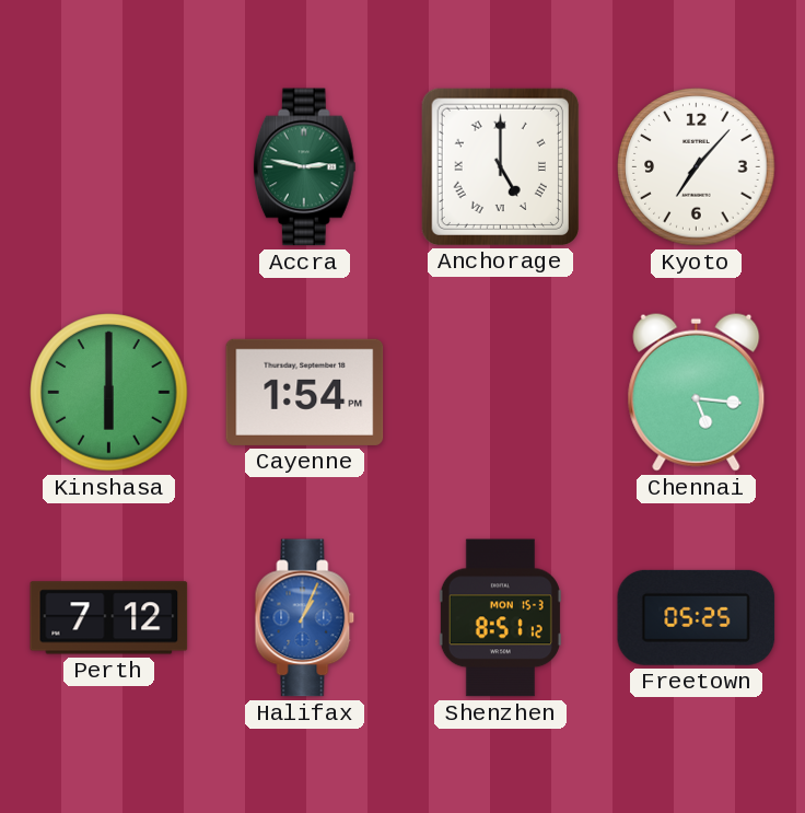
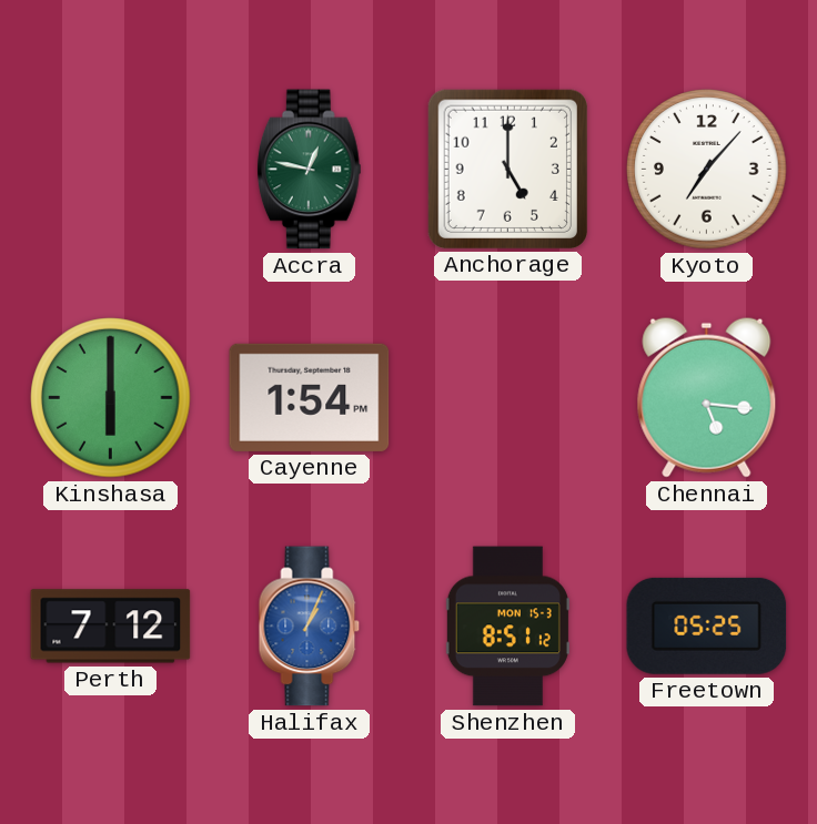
Accra: 2:47 -> 12:47
Anchorage numerals: Roman -> Arabic
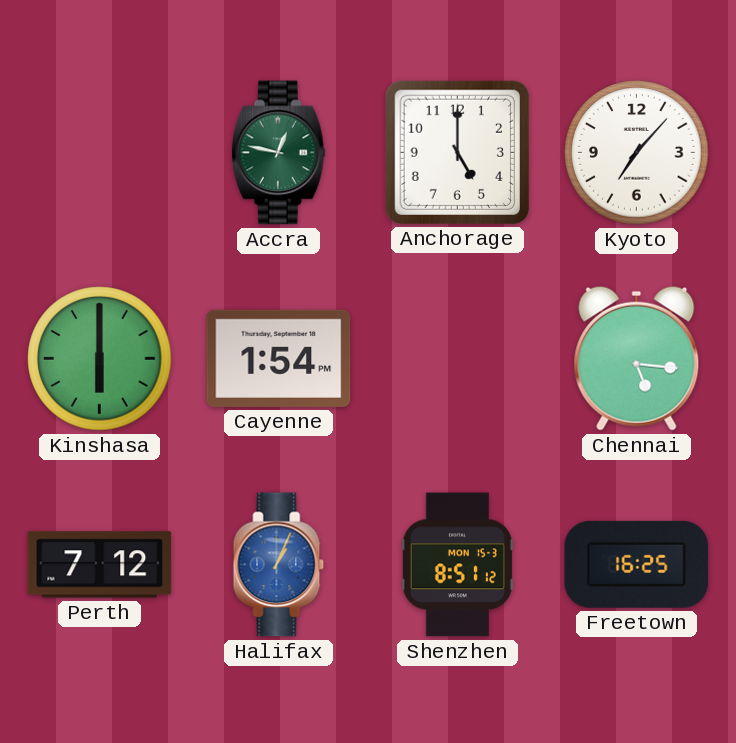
Freetown: 05:25 -> 16:25
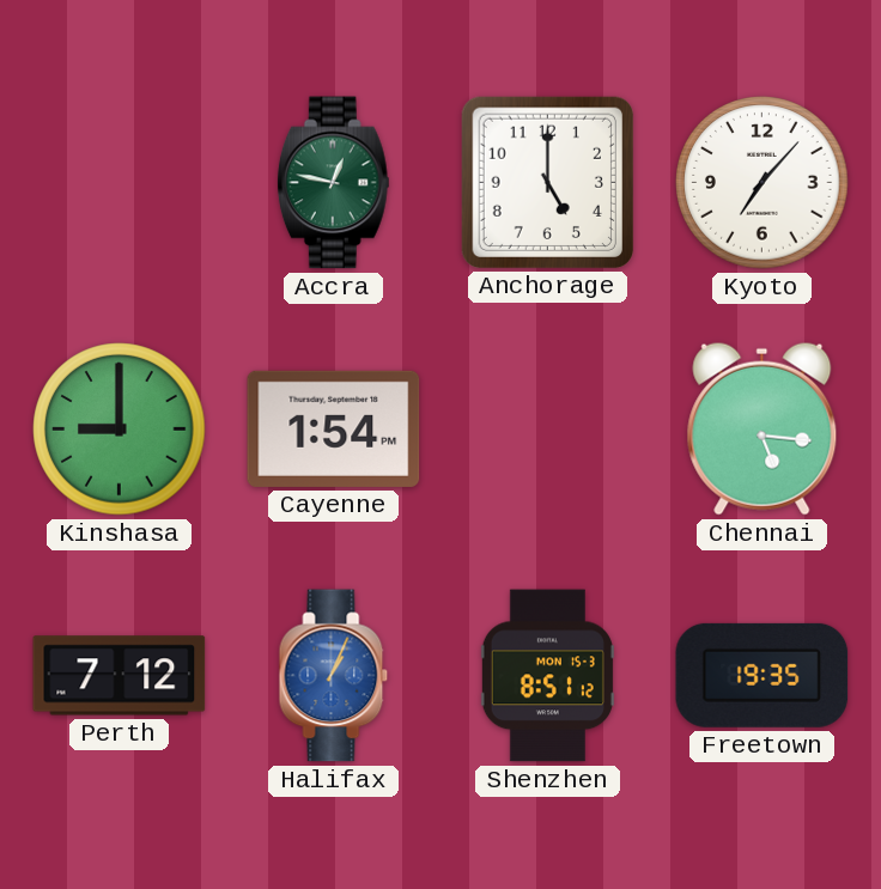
Kinshasa: 6:00 -> 9:00
Freetown: 16:25 -> 19:35
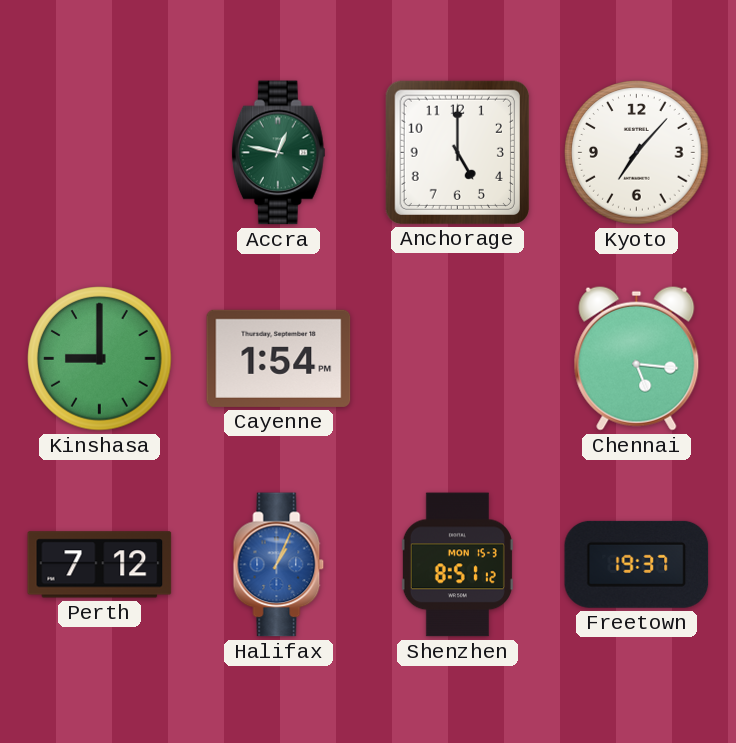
Freetown: 19:35 -> 19:37
